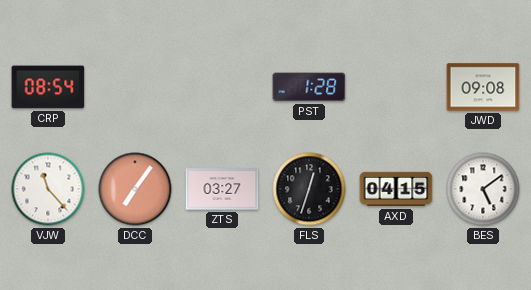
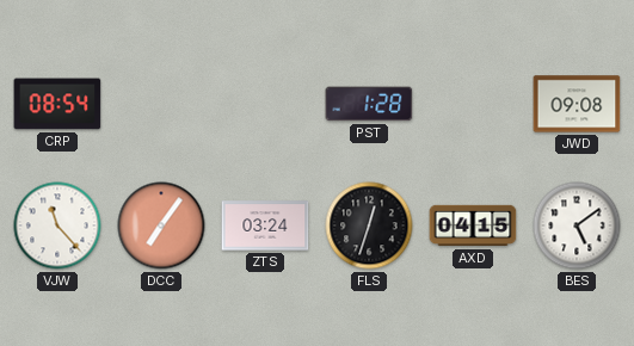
ZTS: 03:27 -> 03:24
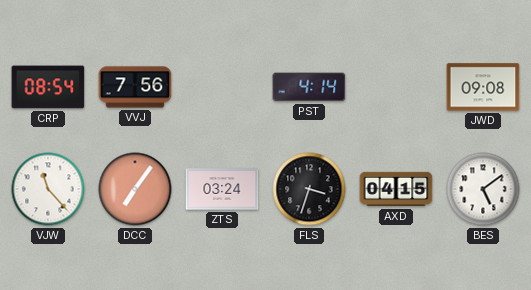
VVJ: none -> 7:56
PST: 1:28 -> 4:14
FLS: 12:33 -> 3:33
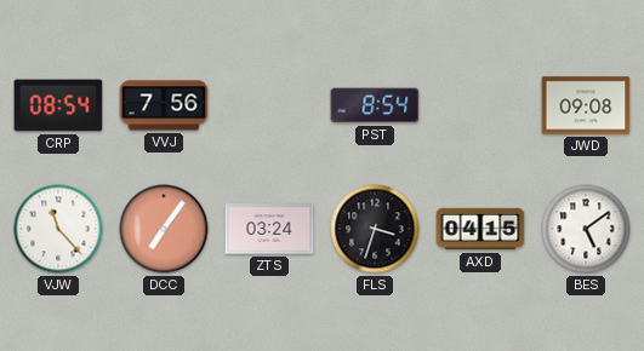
PST: 4:14 -> 8:54
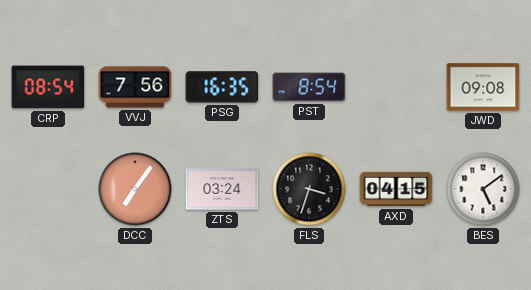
PSG: none -> 16:35
VJW: 11:23 -> none
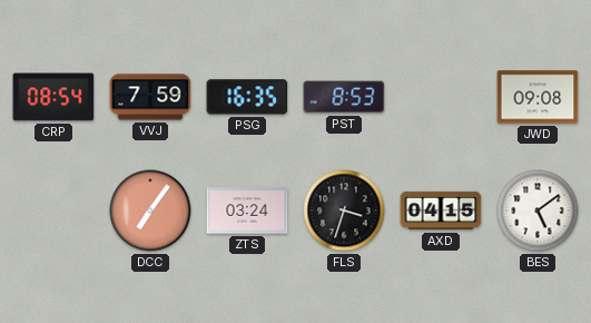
VVJ: 7:56 -> 7:59
PST: 8:54 -> 8:53
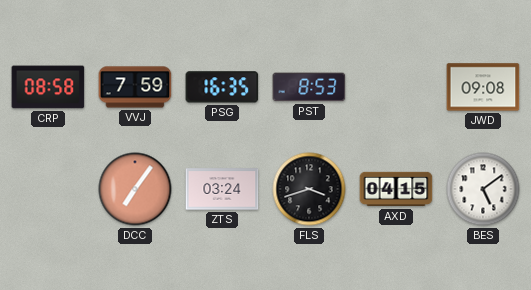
CRP: 08:54 -> 08:58
FLS: 3:33 -> 3:42
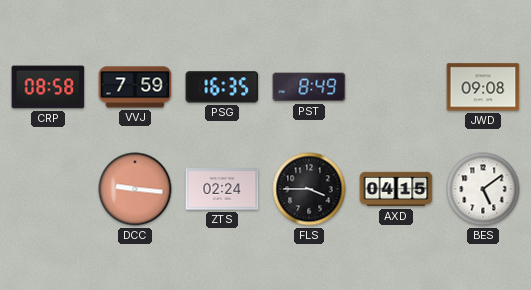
PST: 8:53 -> 8:49
DCC: 7:06 -> 9:16
ZTS: 03:24 -> 02:24
FLS: 3:42 -> 3:45
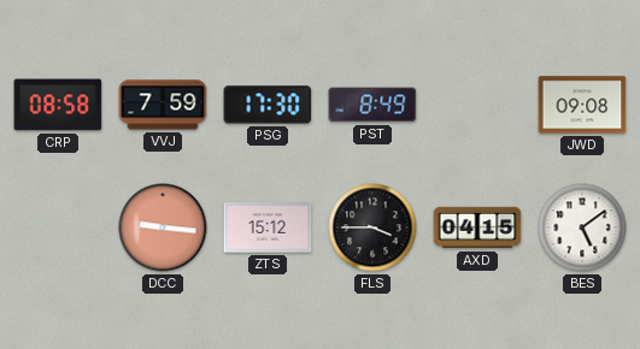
PSG: 16:35 -> 17:30
ZTS: 02:24 -> 15:12
